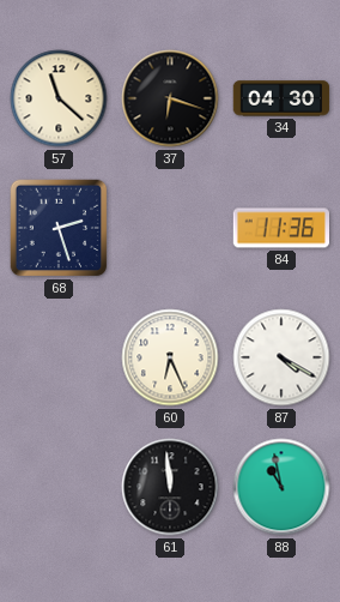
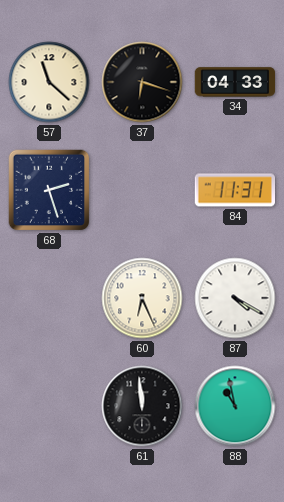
34: 04:30 -> 04:33
84: 11:36 -> 11:31
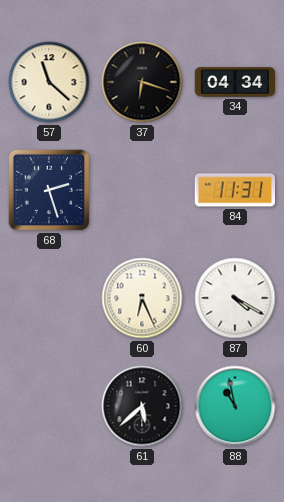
34: 04:33 -> 04:34
61: 11:59 -> 5:38
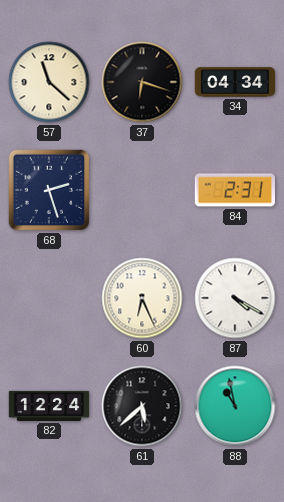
84: 11:31 -> 2:31
82: none -> 12:24
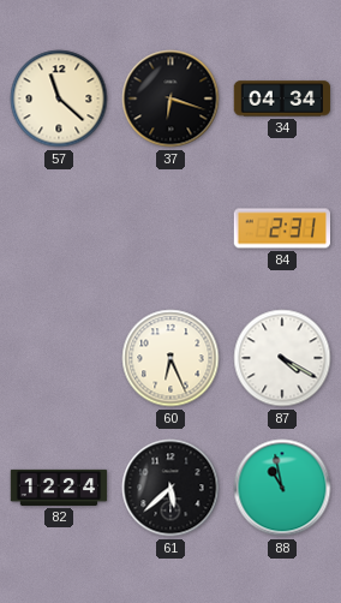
68: 2:27 -> none
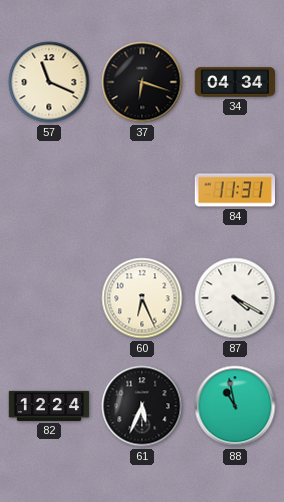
57: 11:22 -> 11:19
84: 2:31 -> 11:31
61: 5:38 -> 5:34
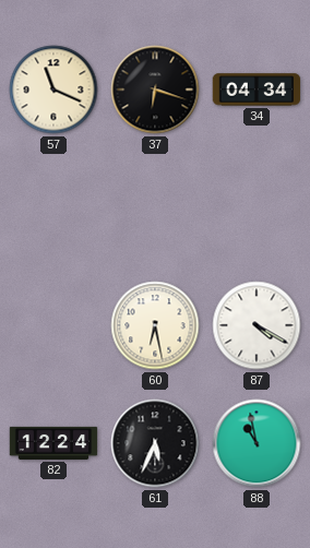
84: 11:31 -> none
60: 6:26 -> 6:28
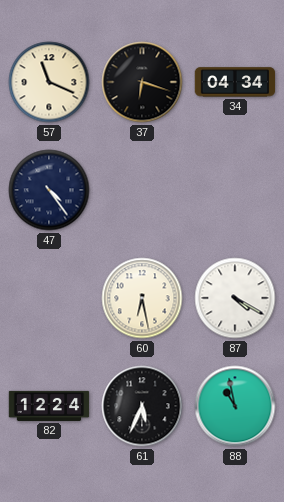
47: none -> 4:24
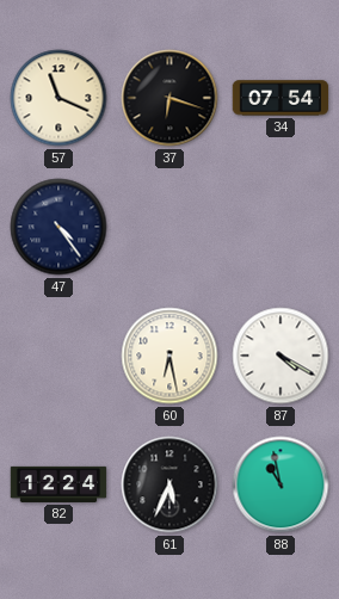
34: 04:34 -> 07:54
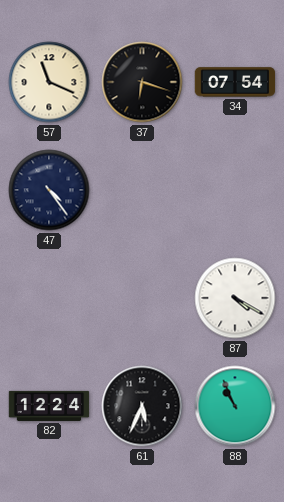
60: 6:28 -> none
88: 10:58 -> 10:56
